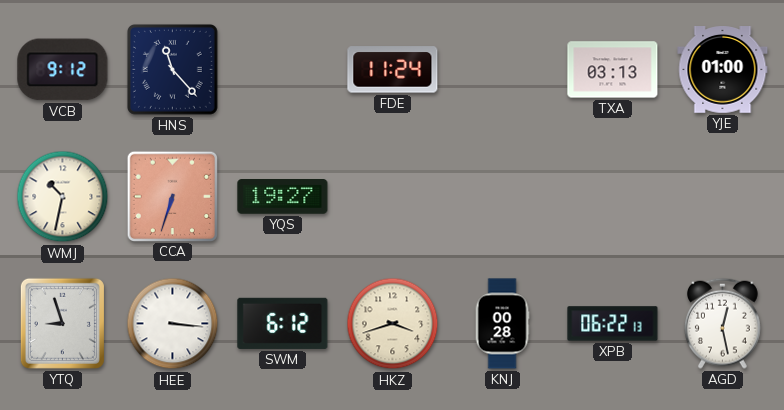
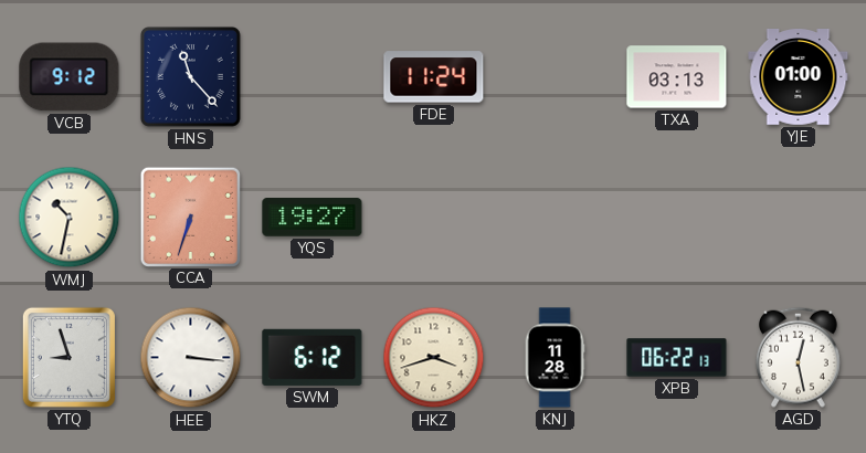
KNJ: 00:28 -> 11:28
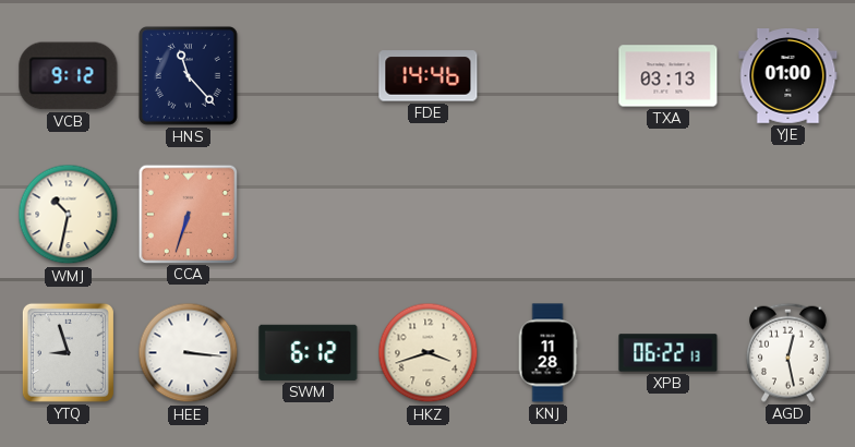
FDE: 11:24 -> 14:46
YQS: 19:27 -> none
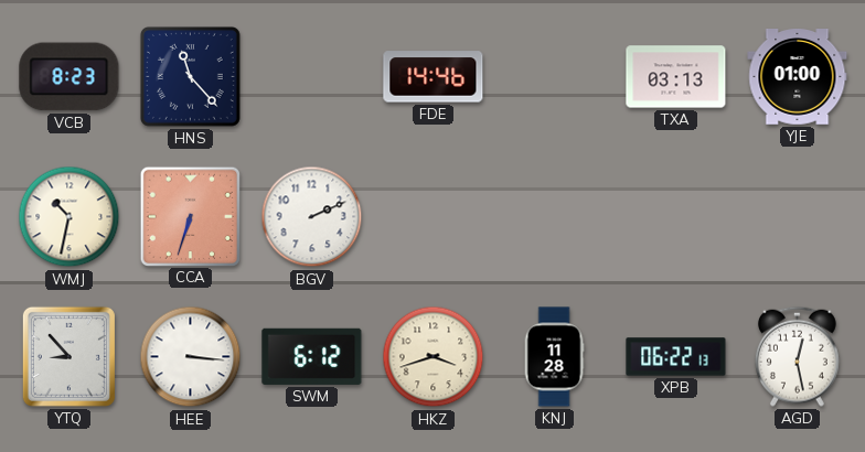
VCB: 9:12 -> 8:23
BGV: none -> 2:11
YTQ: 8:57 -> 8:53
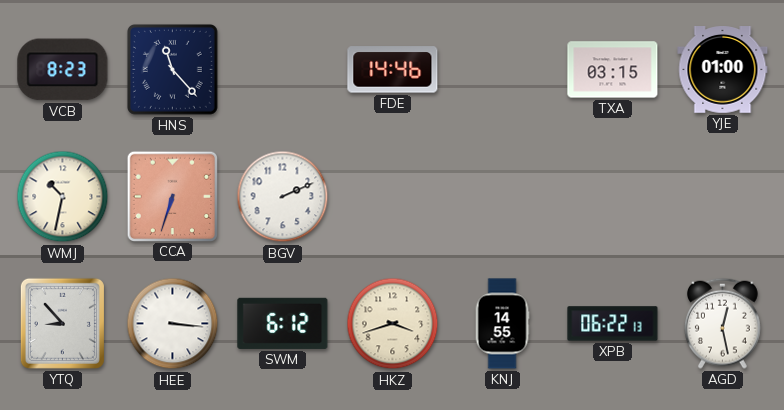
TXA: 03:13 -> 03:15
KNJ: 11:28 -> 14:55
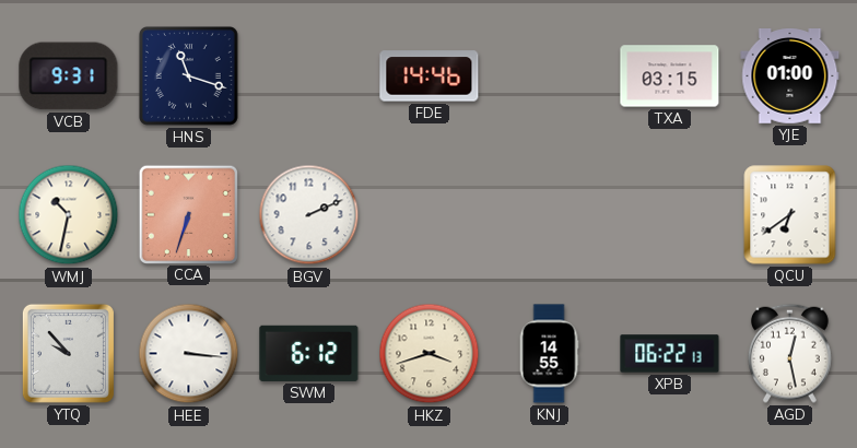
VCB: 8:23 -> 9:31
HNS: 11:23 -> 11:18
QCU: none -> 6:39
YTQ: 8:53 -> 9:53
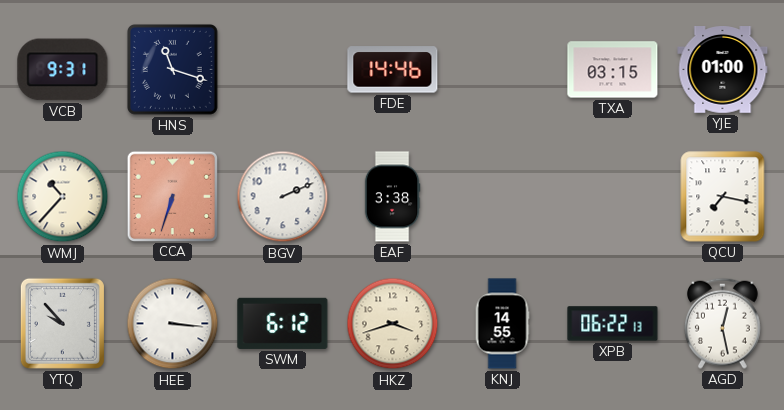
WMJ: 10:32 -> 10:37
EAF: none -> 3:38
QCU: 6:39 -> 7:17
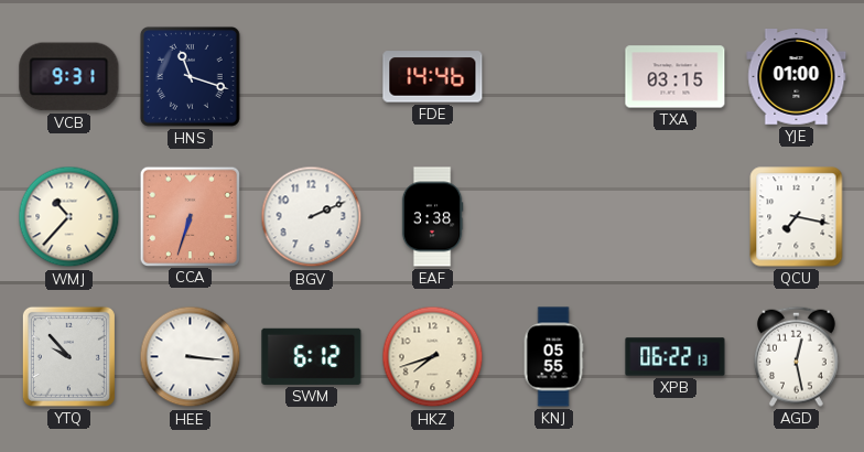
HKZ: 3:42 -> 7:42
KNJ: 14:55 -> 05:55
